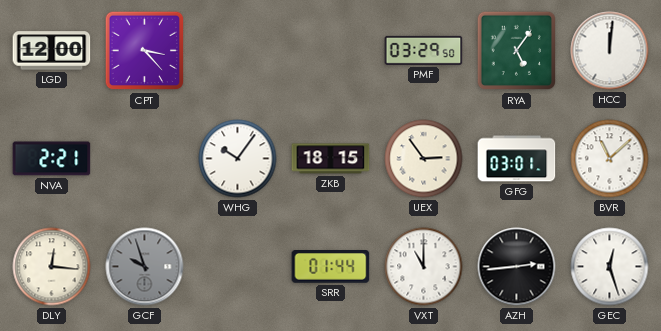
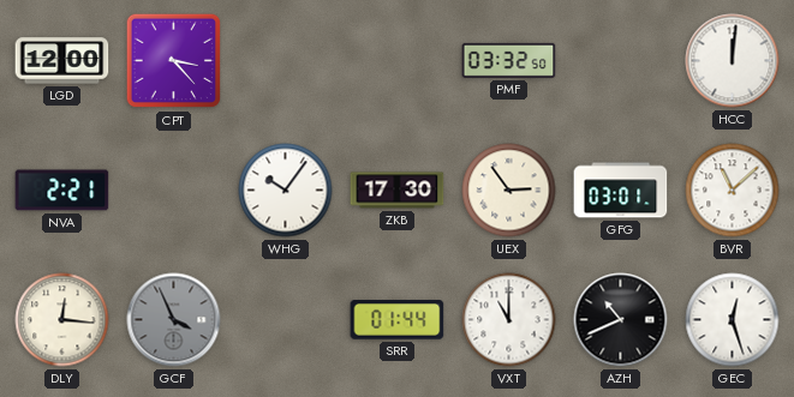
PMF: 03:29 -> 03:32
RYA: 5:06 -> none
ZKB: 18:15 -> 17:30
GCF: 9:57 -> 3:56
AZH: 2:44 -> 10:41
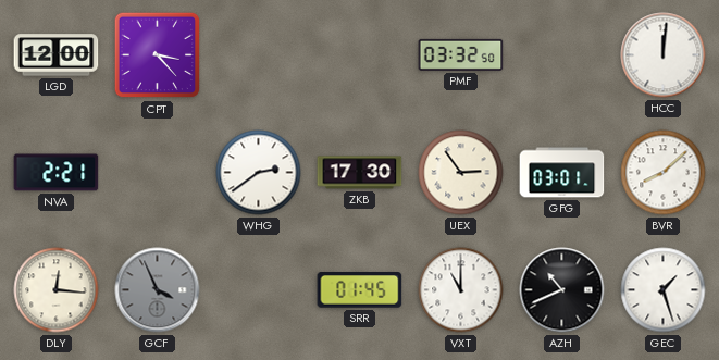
WHG: 10:06 -> 2:39
BVR: 11:08 -> 8:08
SRR: 01:44 -> 01:45
GEC: 12:27 -> 1:27
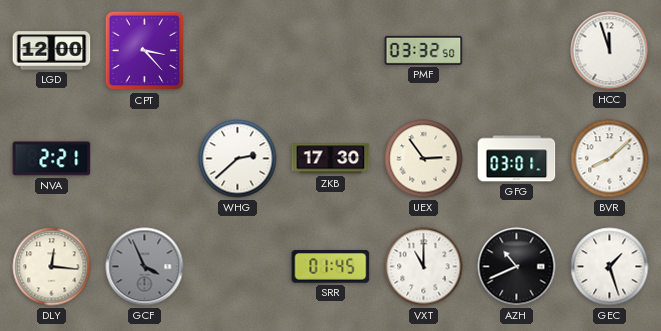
HCC: 12:01 -> 11:57
WHG: 2:39 -> 2:38
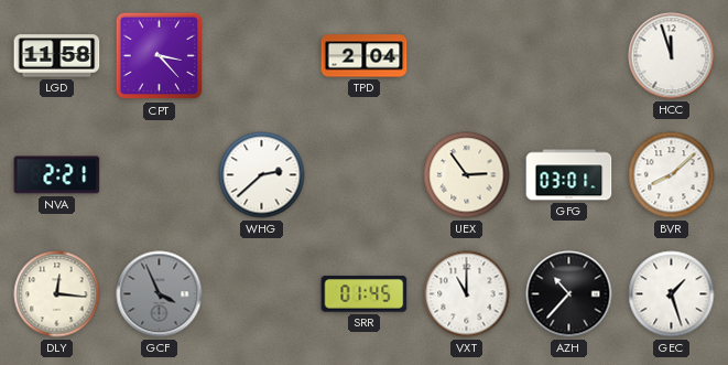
LGD: 12:00 -> 11:58
TPD: none -> 2:04
PMF: 03:32 -> none
ZKB: 17:30 -> none
AZH: 10:41 -> 10:37
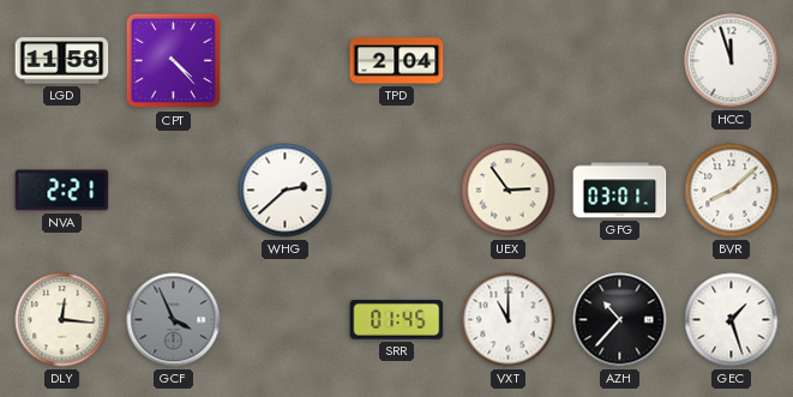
CPT: 3:23 -> 4:23
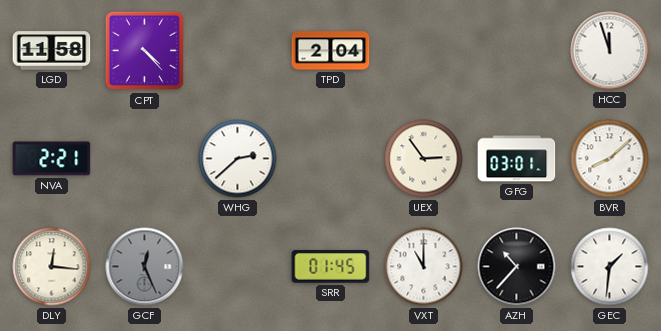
GCF: 3:56 -> 12:26
GEC: 1:27 -> 1:31
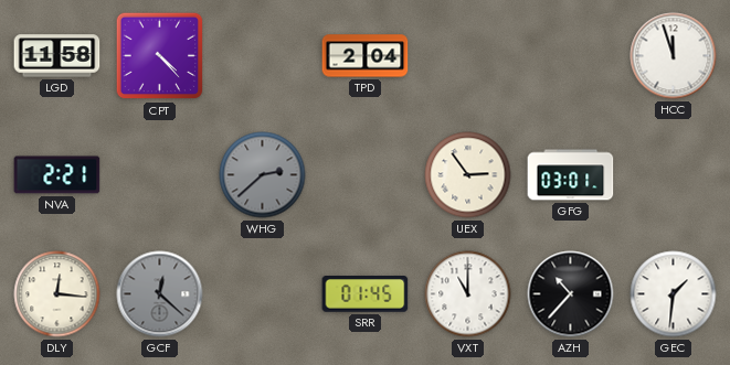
WHG dial: white -> grey
BVR: 8:08 -> none
GCF: 12:26 -> 12:22
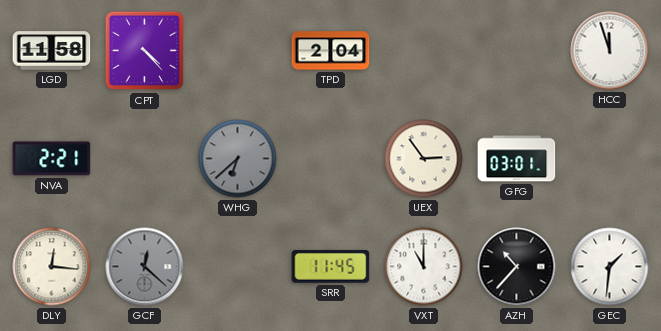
WHG: 2:38 -> 6:38
SRR: 01:45 -> 11:45
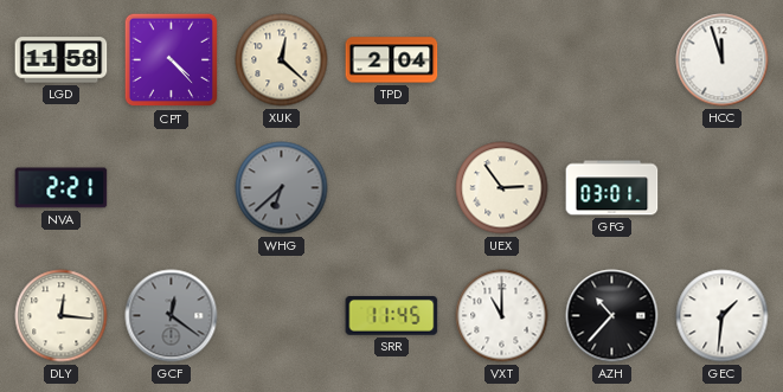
XUK: none -> 12:22
GCF: 12:22 -> 12:21
